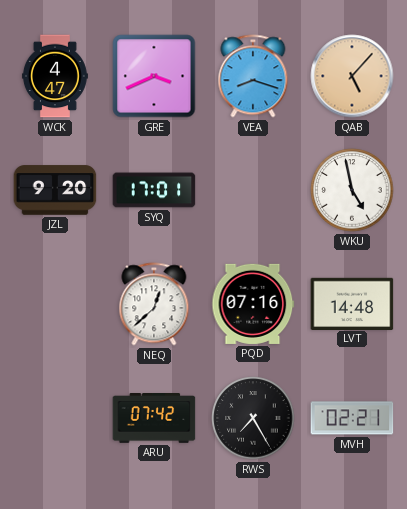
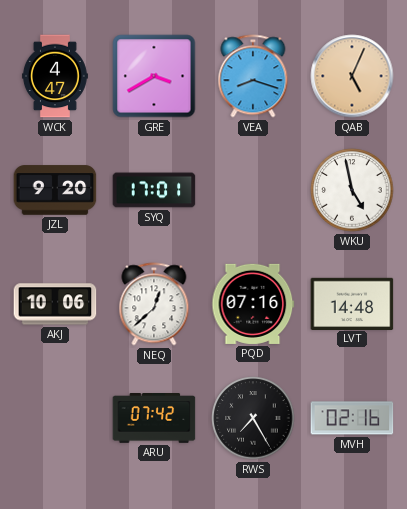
GRE: 3:41 -> 3:40
QAB: 5:07 -> 5:04
AKJ: none -> 10:06
MVH: 02:21 -> 02:16
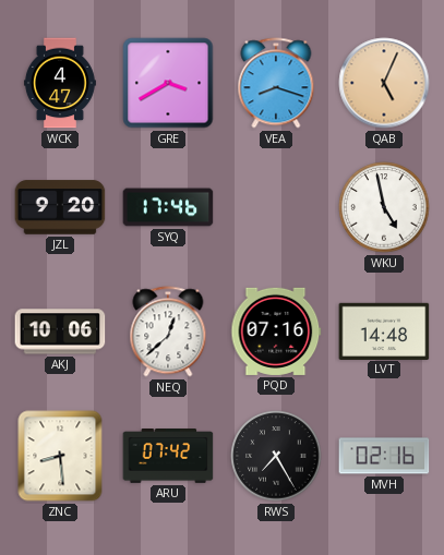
SYQ: 17:01 -> 17:46
ZNC: none -> 8:29
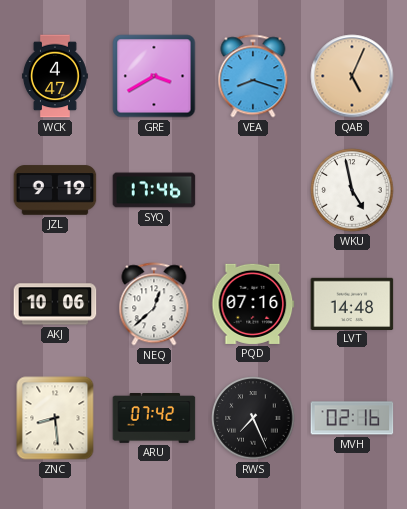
JZL: 9:20 -> 9:19
RWS: 7:25 -> 7:26
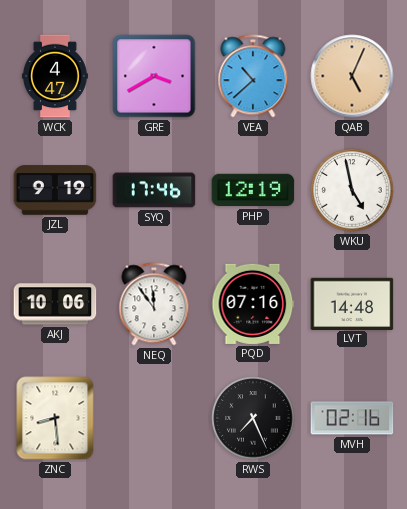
VEA: 8:18 -> 10:38
PHP: none -> 12:19
NEQ: 12:38 -> 11:54
ARU: 07:42 -> none
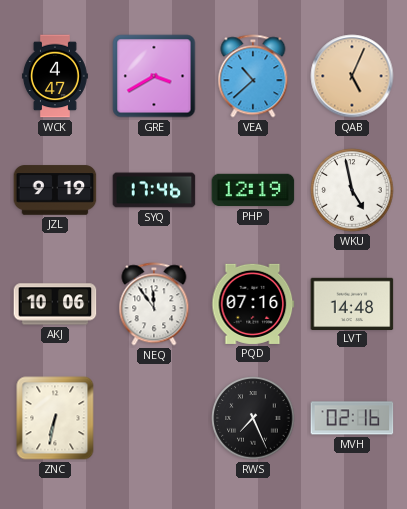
ZNC: 8:29 -> 6:32
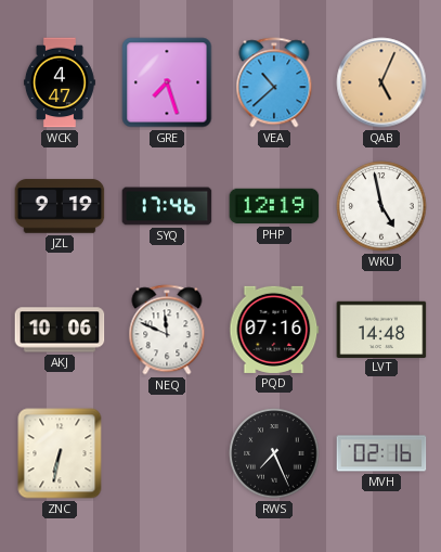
GRE: 3:40 -> 7:27
NEQ: 11:54 -> 11:49
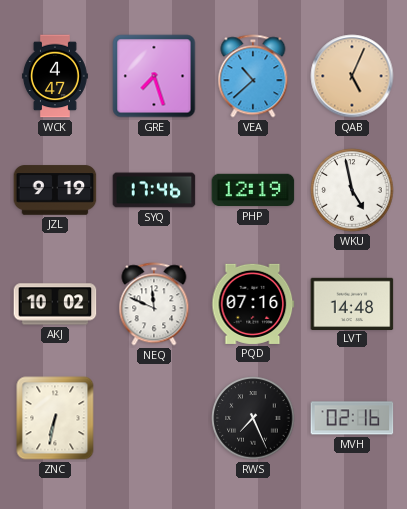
AKJ: 10:06 -> 10:02
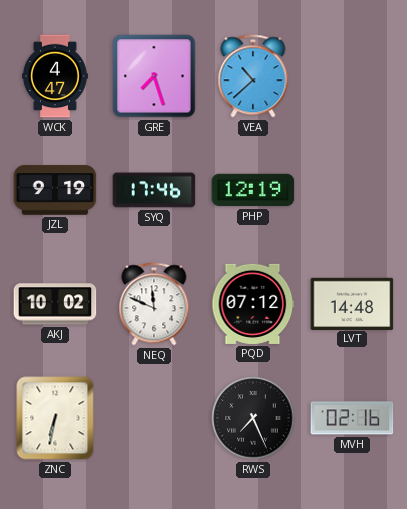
QAB: 5:04 -> none
WKU: 4:58 -> none
PQD: 07:16 -> 07:12
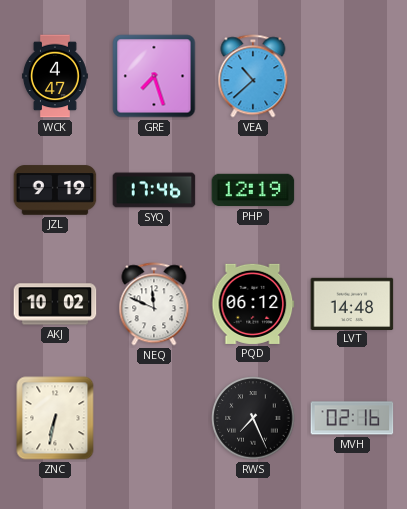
PQD: 07:12 -> 06:12
